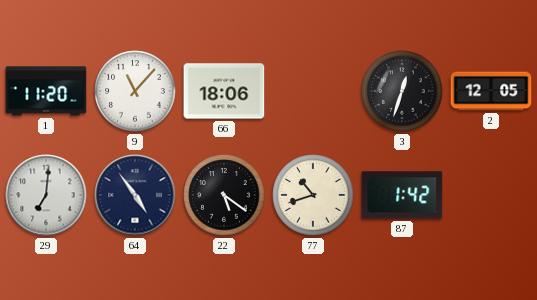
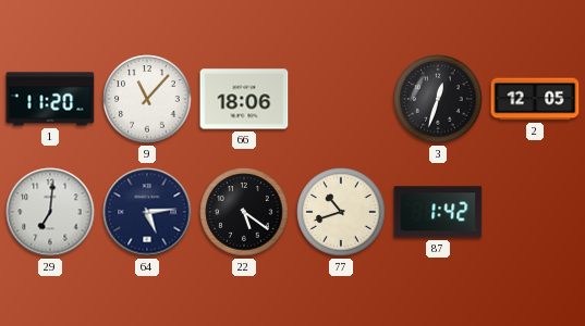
64: 4:54 -> 5:14
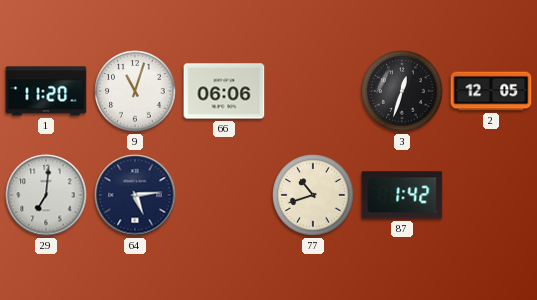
9: 11:07 -> 11:03
66: 18:06 -> 06:06
22: 5:21 -> none
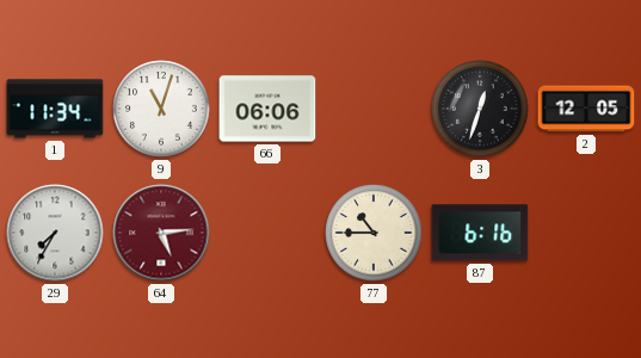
1: 11:20 -> 11:34
29: 7:01 -> 7:35
64 dial: navy -> burgundy
77: 10:42 -> 10:45
87: 1:42 -> 6:16
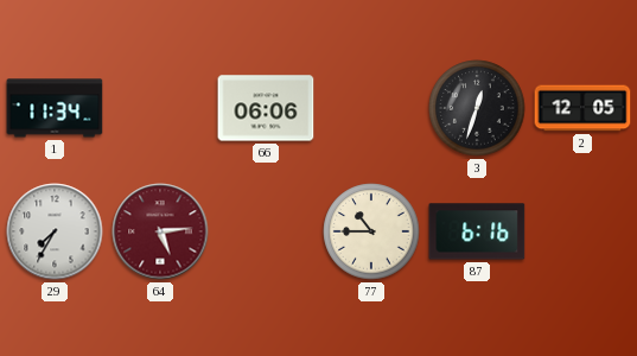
9: 11:03 -> none
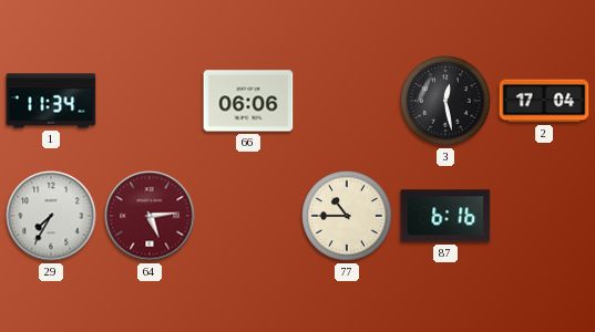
3: 12:33 -> 12:28
2: 12:05 -> 17:04
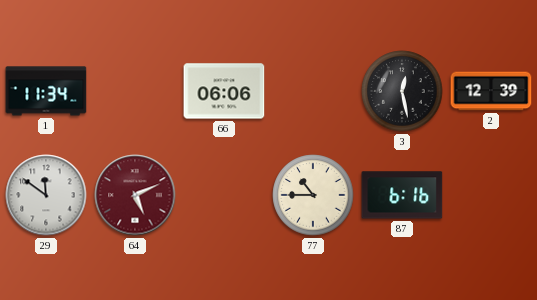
2: 17:04 -> 12:39
29: 7:35 -> 11:51
64: 5:14 -> 5:11
